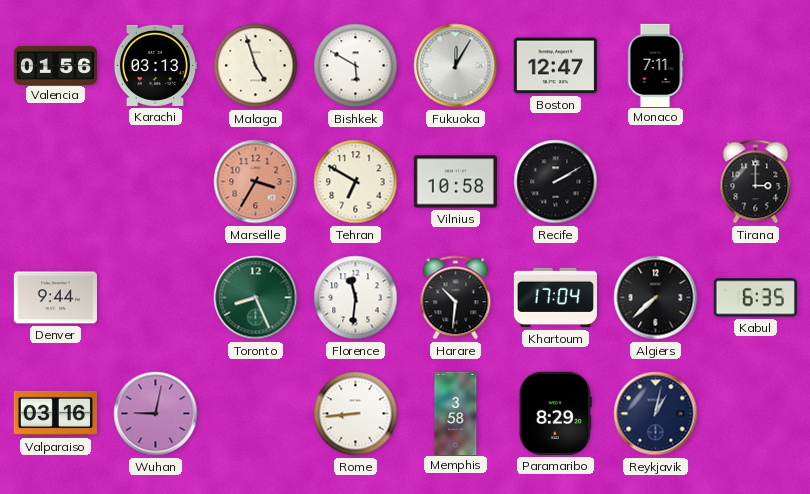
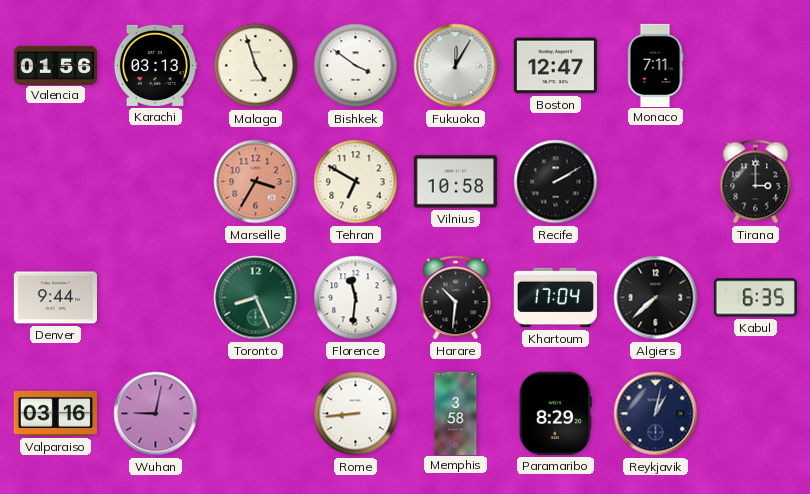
Bishkek: 5:50 -> 3:51
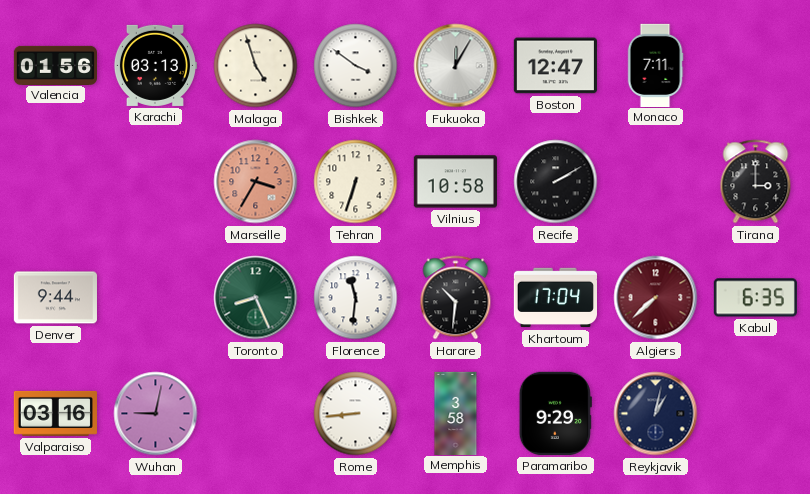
Tehran: 6:50 -> 6:33
Algiers dial: black -> burgundy
Paramaribo: 8:29 -> 9:29
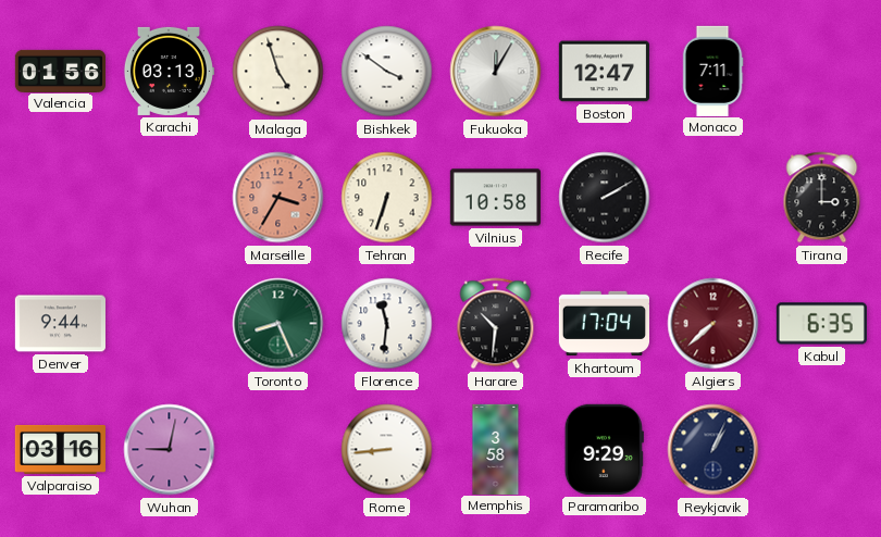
Reykjavik: 1:02 -> 1:04
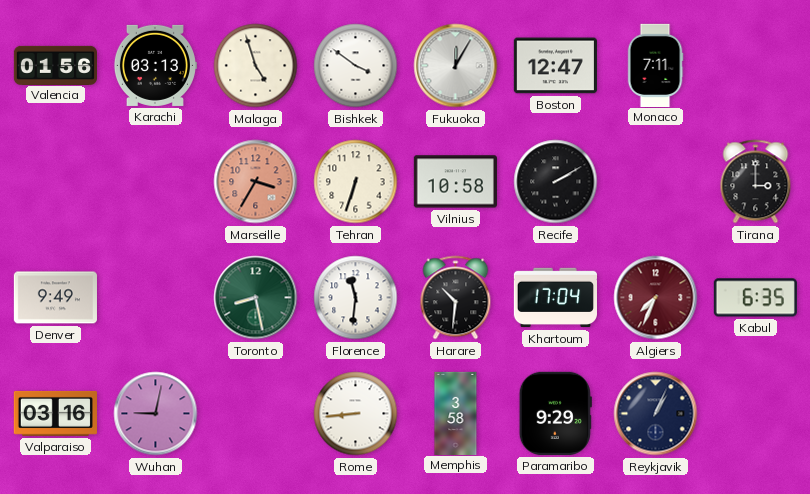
Denver: 9:44 -> 9:49
Toronto: 8:26 -> 8:28
Algiers: 7:38 -> 7:34
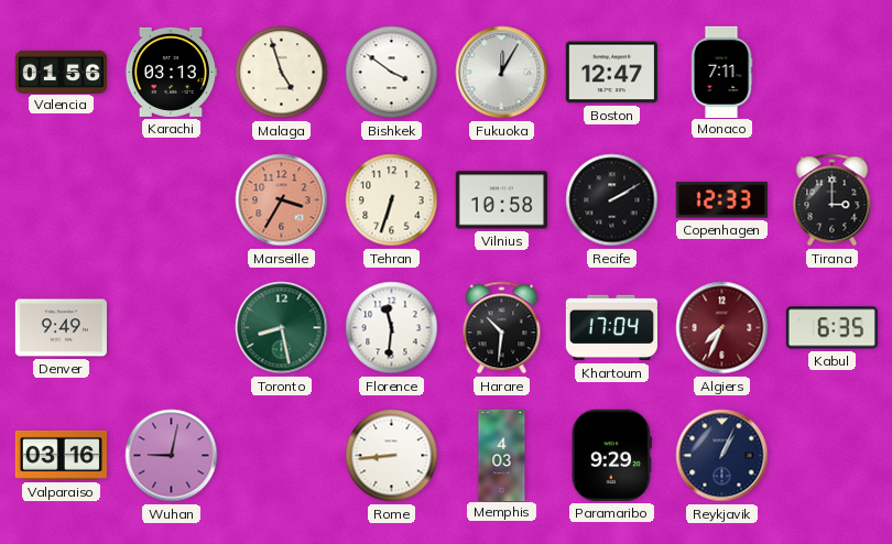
Copenhagen: none -> 12:33
Memphis: 3:58 -> 4:03
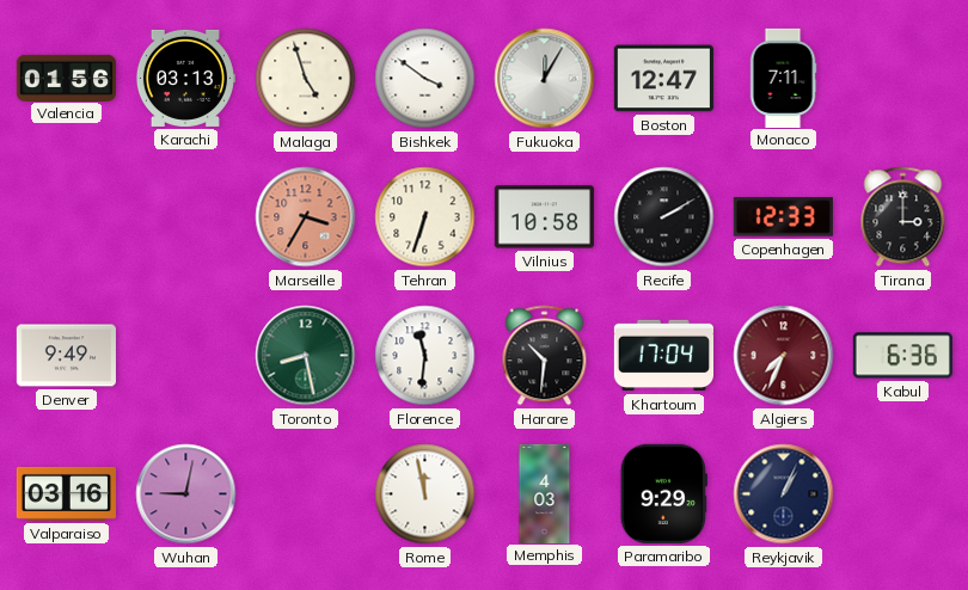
Kabul: 6:35 -> 6:36
Rome: 8:44 -> 11:58
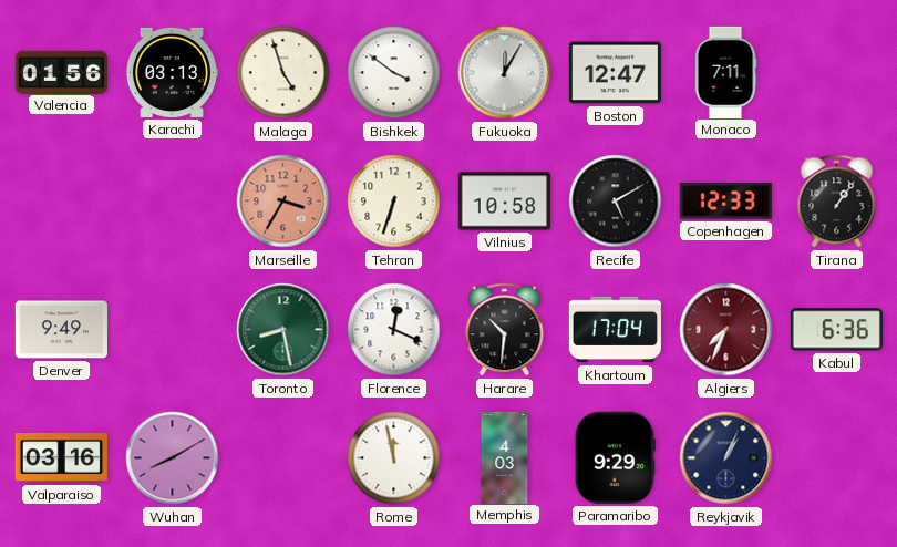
Recife: 2:10 -> 5:10
Tirana: 3:00 -> 1:06
Florence: 11:31 -> 12:19
Wuhan: 9:02 -> 8:10
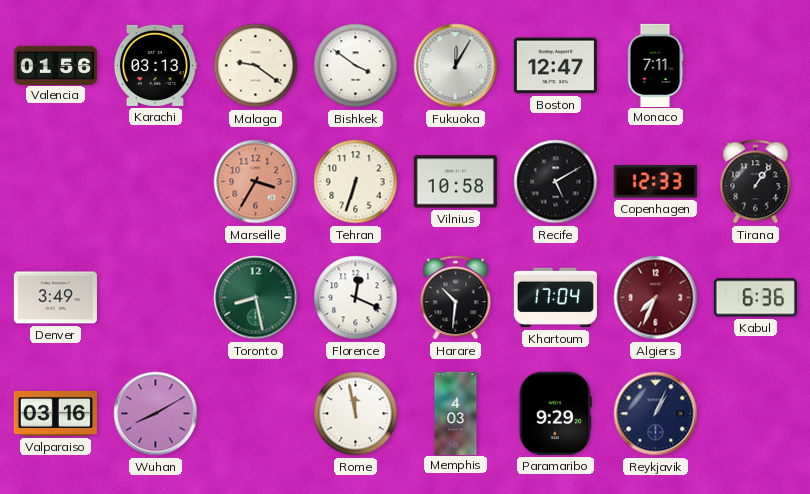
Malaga: 4:57 -> 9:21
Denver: 9:49 -> 3:49
